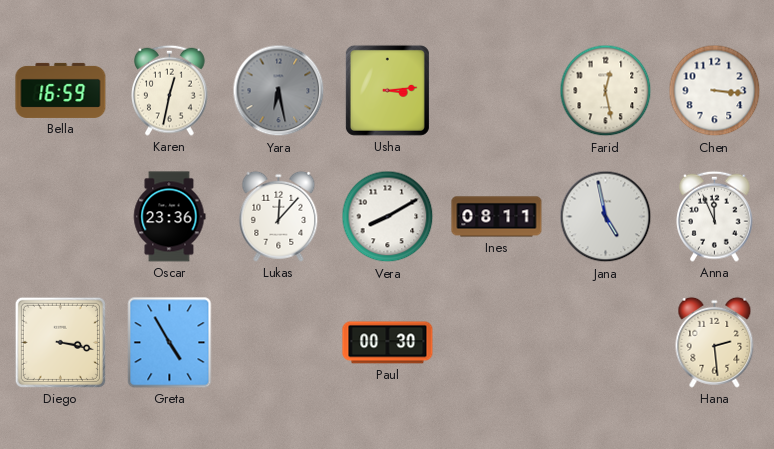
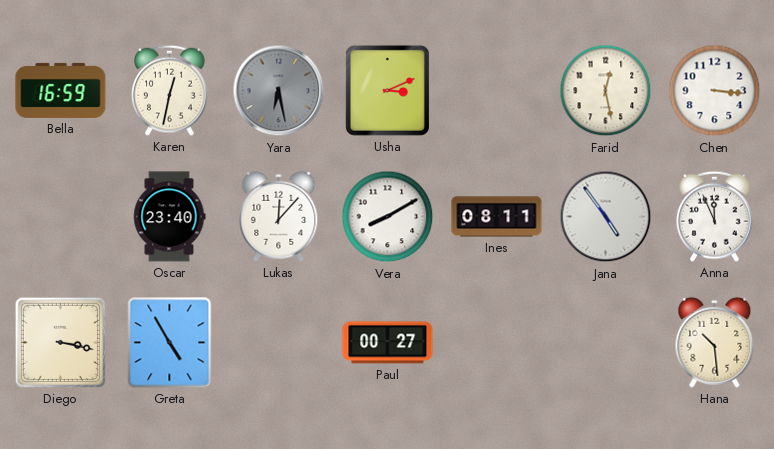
Usha: 3:14 -> 3:11
Oscar: 23:36 -> 23:40
Jana: 4:58 -> 4:54
Paul: 00:30 -> 00:27
Hana: 2:29 -> 10:29
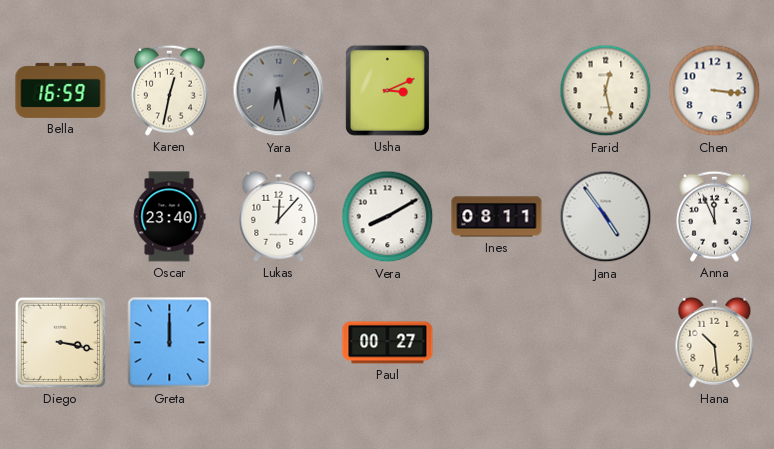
Greta: 4:55 -> 12:00
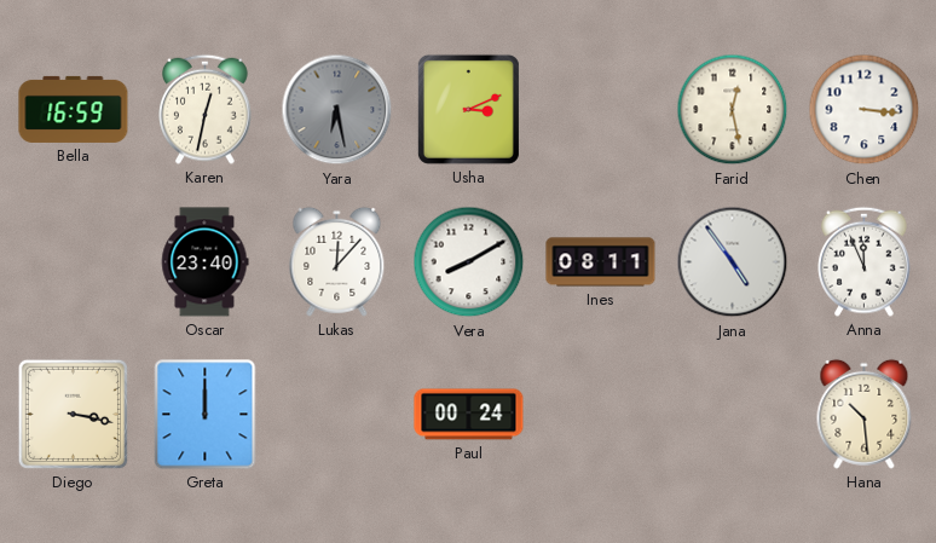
Paul: 00:27 -> 00:24
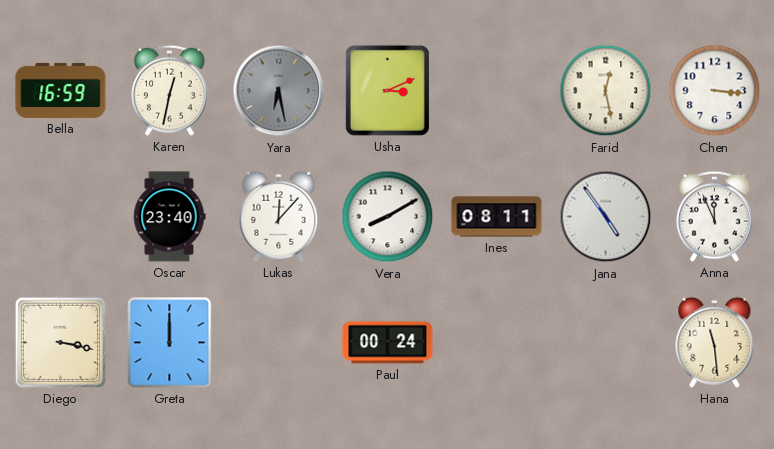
Hana: 10:29 -> 11:29
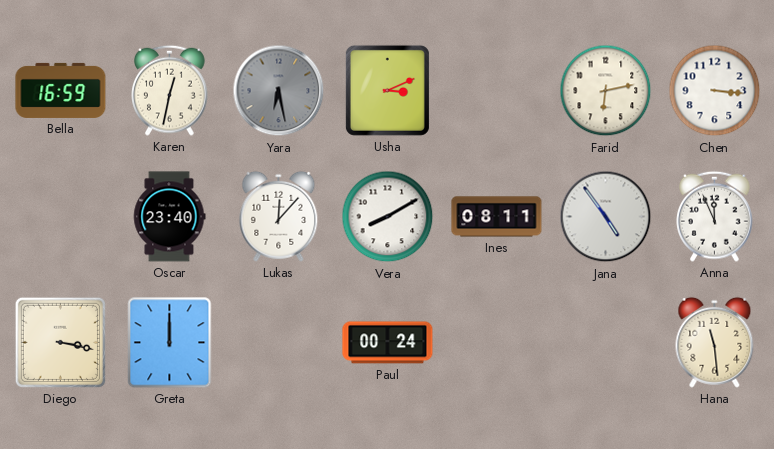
Farid: 12:28 -> 6:13
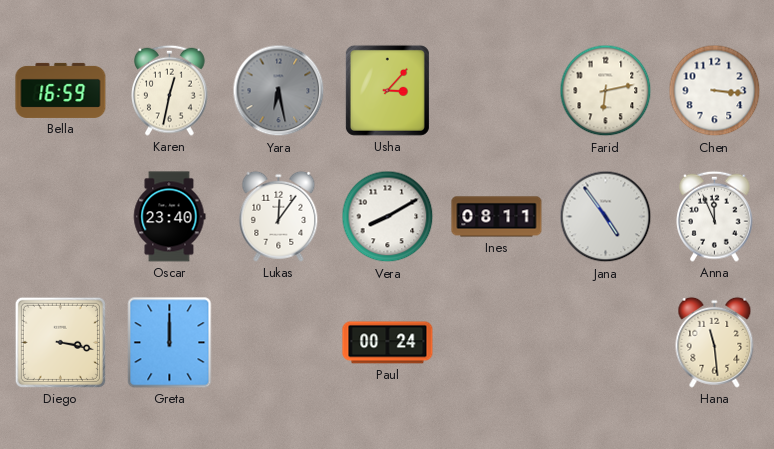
Usha: 3:11 -> 3:07
Lukas: 12:07 -> 12:06
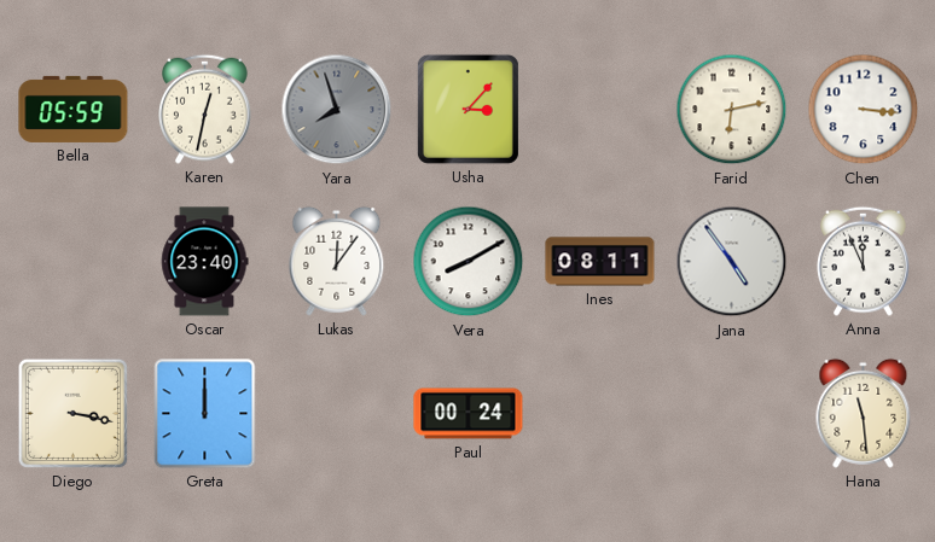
Bella: 16:59 -> 05:59
Yara: 6:28 -> 7:57
